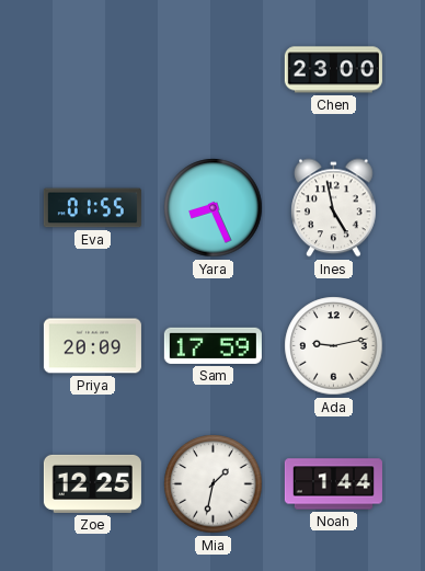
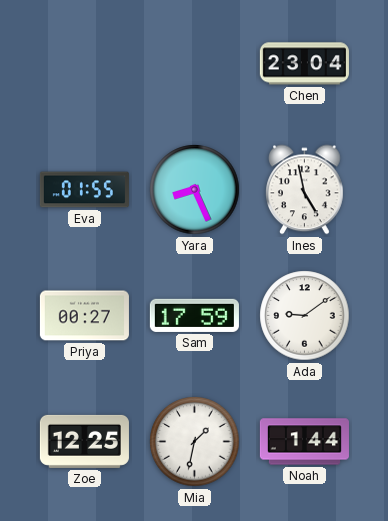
Chen: 23:00 -> 23:04
Priya: 20:09 -> 00:27
Ada: 9:13 -> 9:09
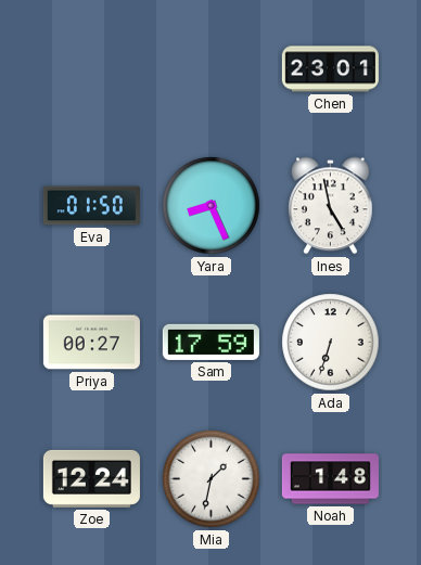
Chen: 23:04 -> 23:01
Eva: 01:55 -> 01:50
Ada: 9:09 -> 6:33
Zoe: 12:25 -> 12:24
Noah: 1:44 -> 1:48
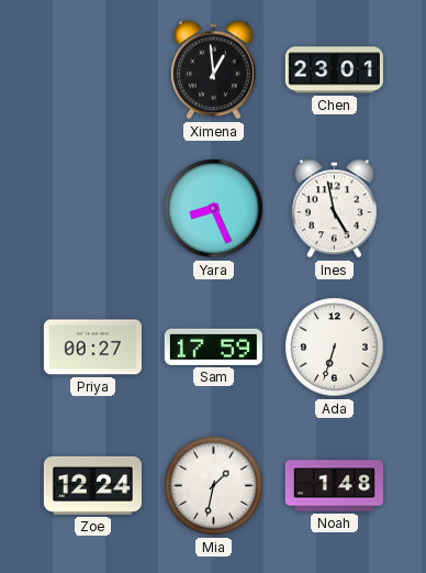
Ximena: none -> 12:59
Eva: 01:50 -> none
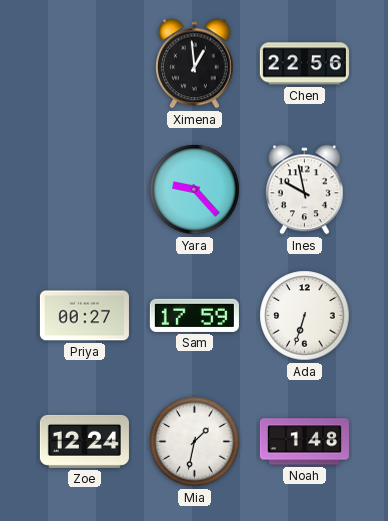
Chen: 23:01 -> 22:56
Yara: 8:26 -> 9:23
Ines: 4:58 -> 9:58
